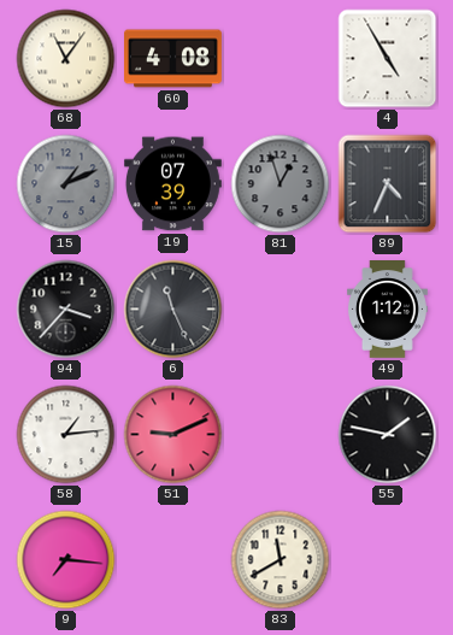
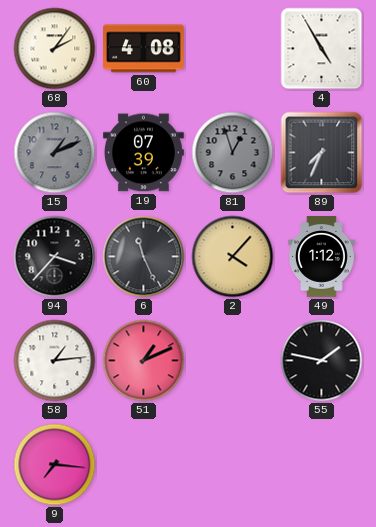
68: 11:06 -> 2:06
89: 4:34 -> 7:34
2: none -> 4:07
51: 9:11 -> 1:11
83: 11:40 -> none
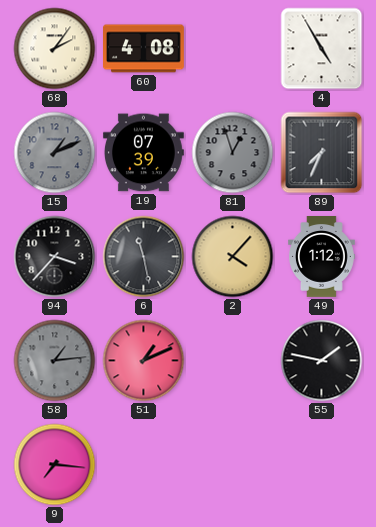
6: 11:26 -> 11:28
58 dial: white -> grey
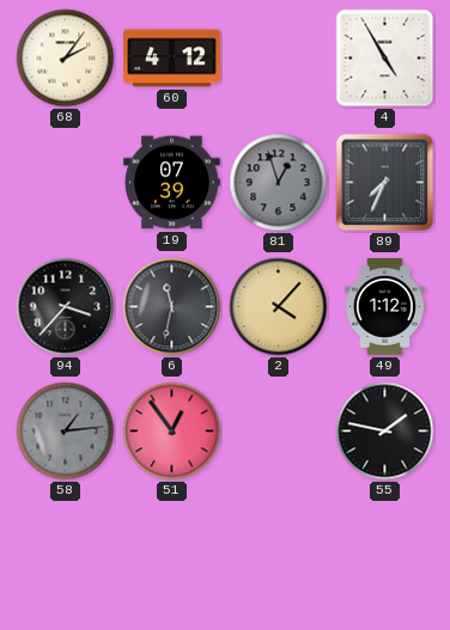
60: 4:08 -> 4:12
15: 1:11 -> none
6: 11:28 -> 11:32
51: 1:11 -> 12:54
9: 7:16 -> none
